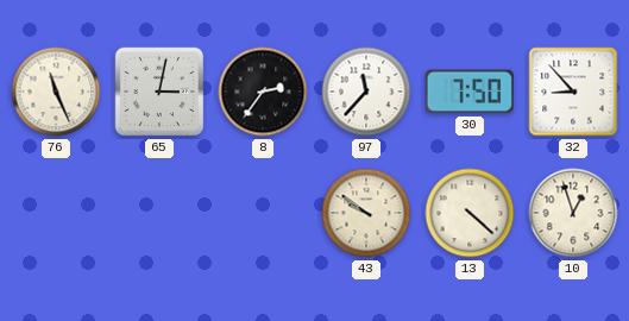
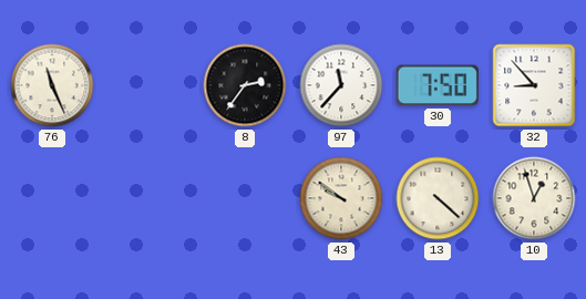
65: 3:02 -> none
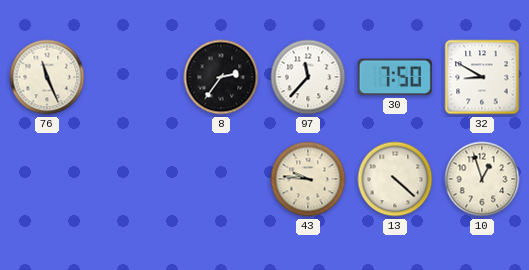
32: 8:53 -> 8:50
43: 9:51 -> 9:46
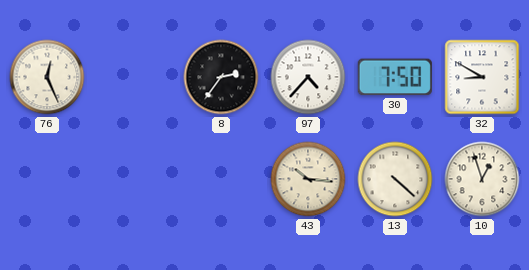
76: 11:26 -> 12:26
97: 11:37 -> 4:37
43: 9:46 -> 10:16
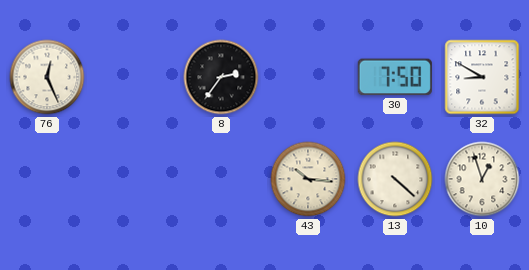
97: 4:37 -> none
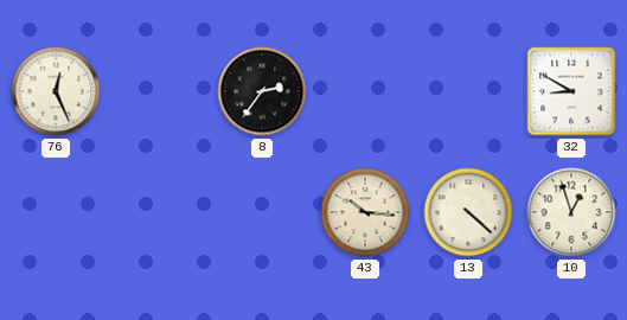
30: 7:50 -> none
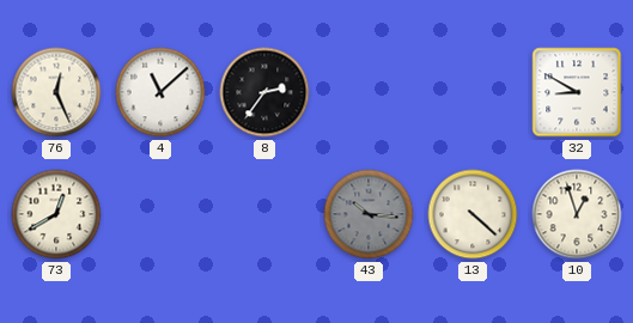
4: none -> 11:08
73: none -> 12:40
43 dial: cream -> grey
